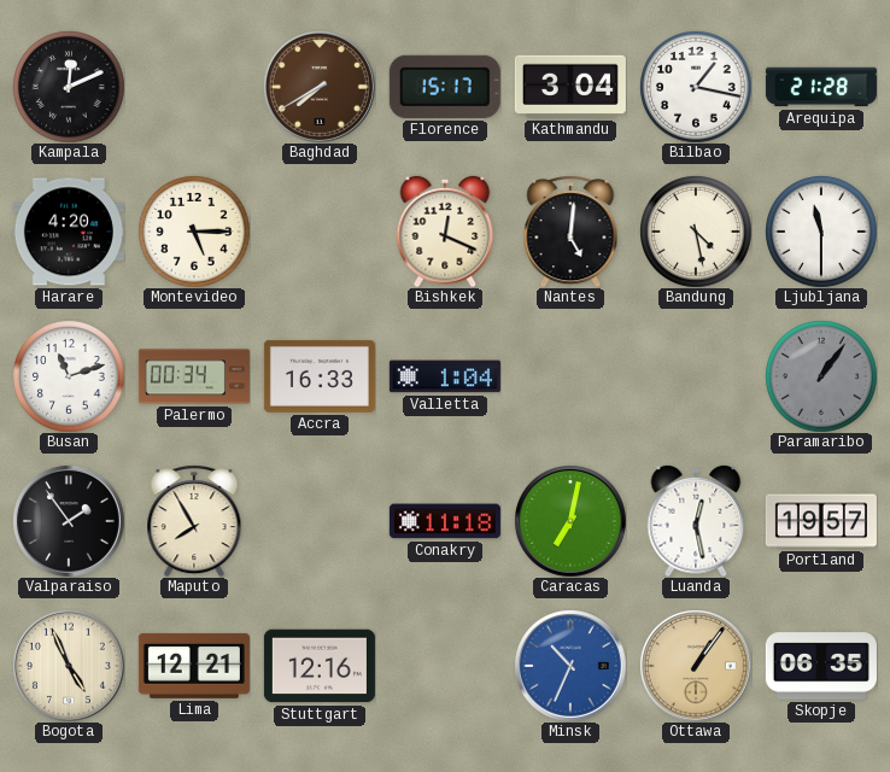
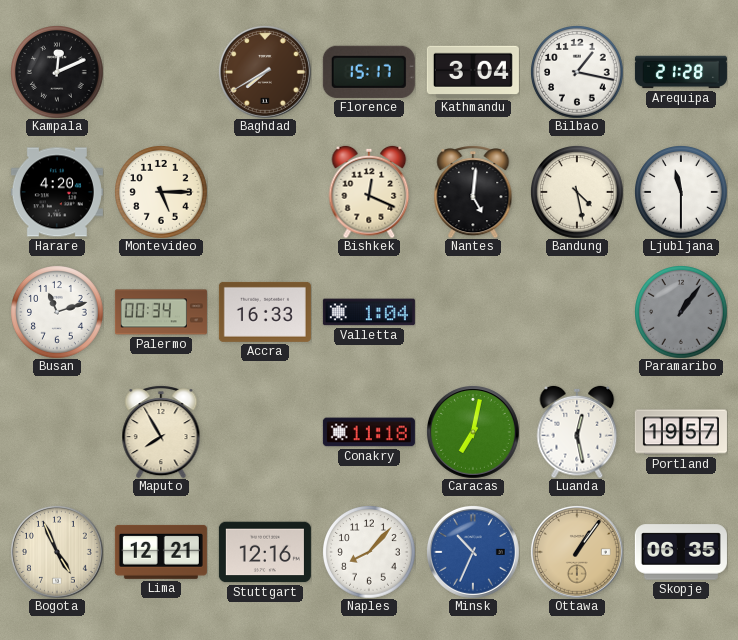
Valparaiso: 1:54 -> none
Naples: none -> 8:07
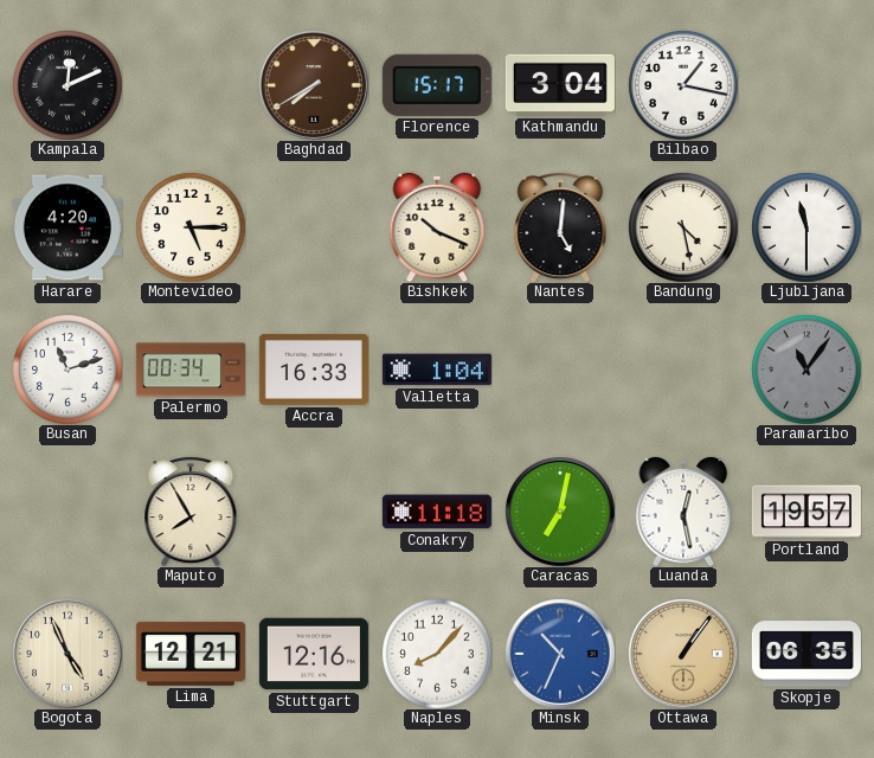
Arequipa: 21:28 -> none
Bishkek: 12:19 -> 10:19
Paramaribo: 1:06 -> 11:06
